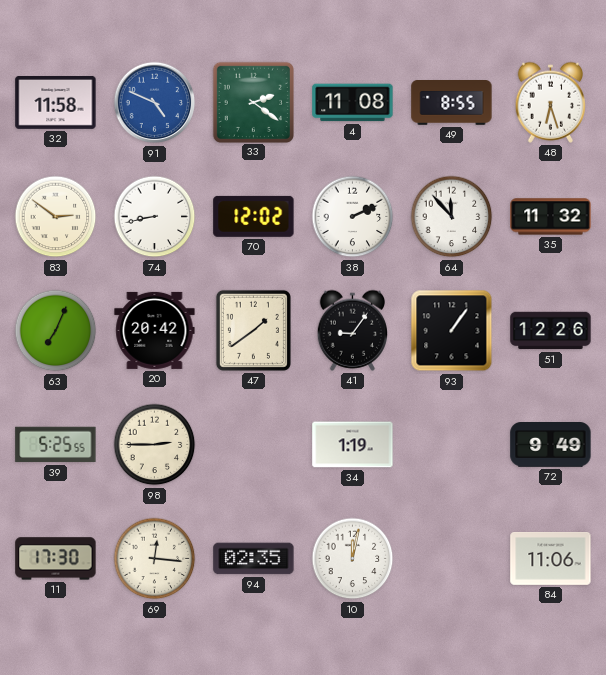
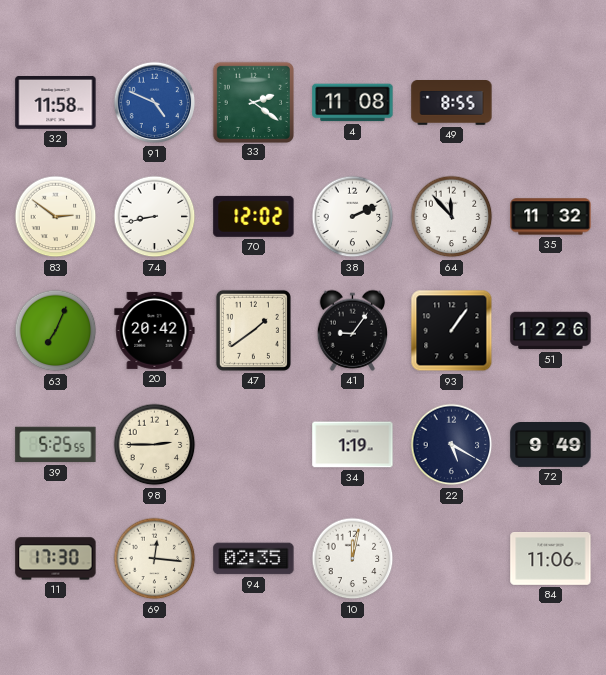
48: 6:27 -> none
22: none -> 5:20
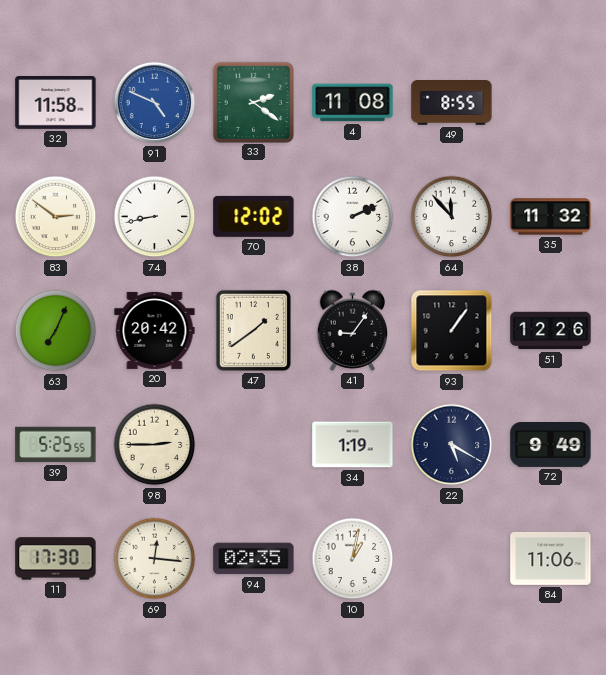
10: 12:02 -> 1:02
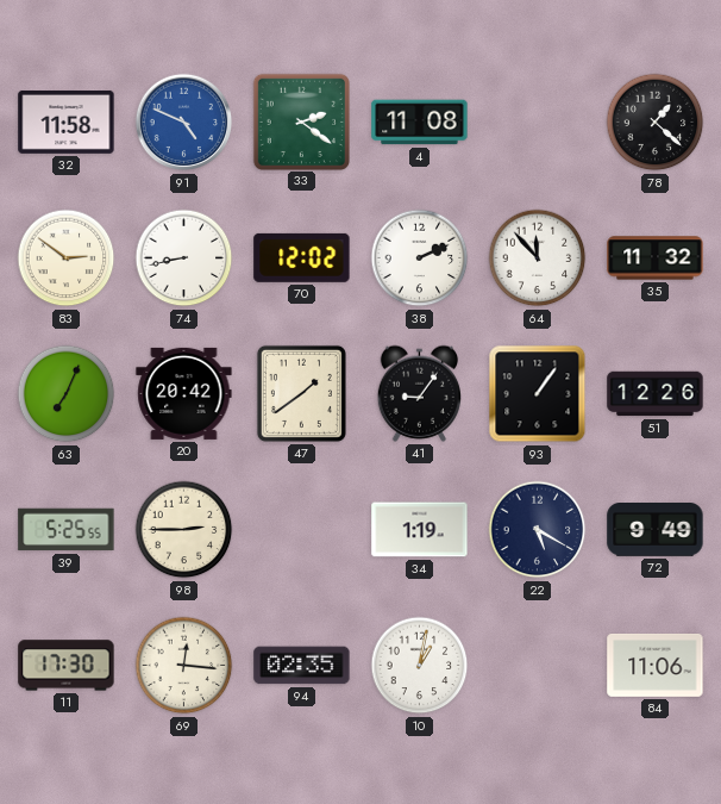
49: 8:55 -> none
78: none -> 1:22
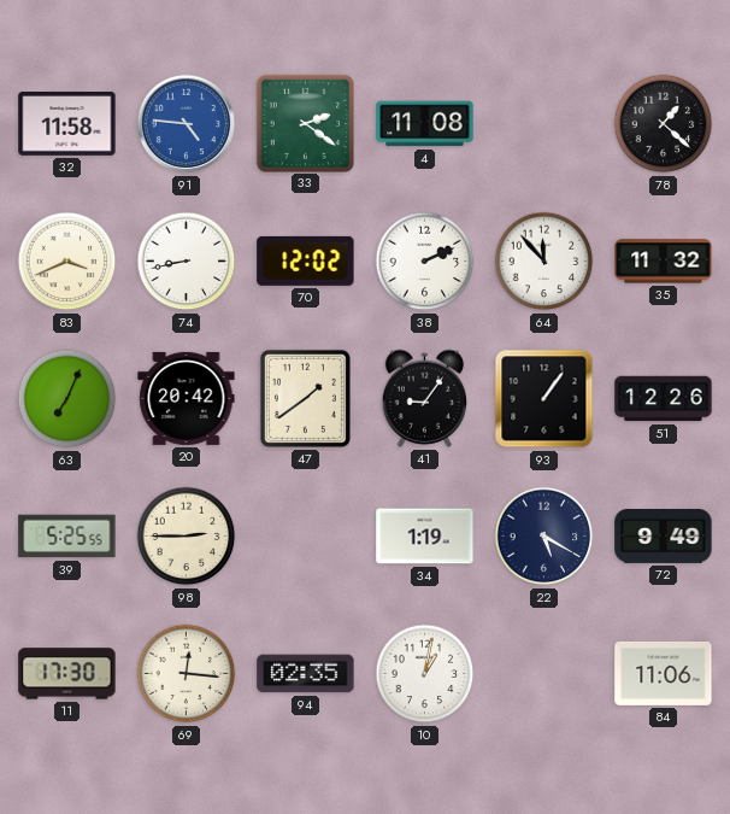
91: 4:49 -> 4:46
83: 2:51 -> 3:41
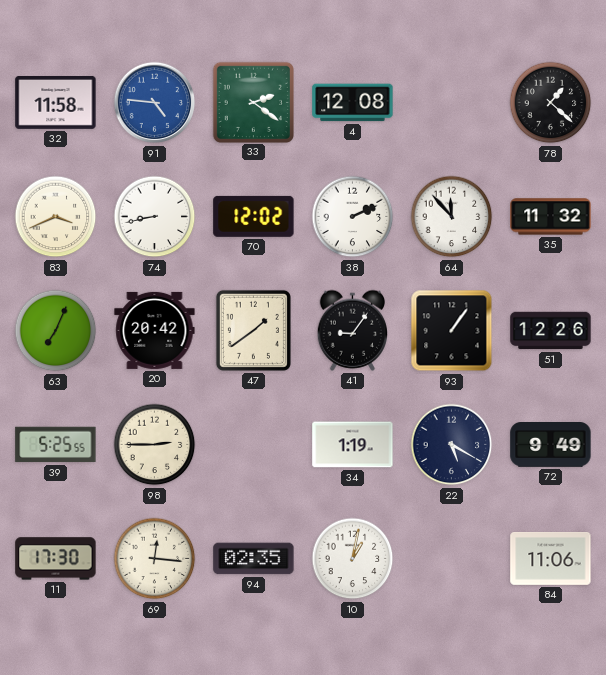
4: 11:08 -> 12:08
